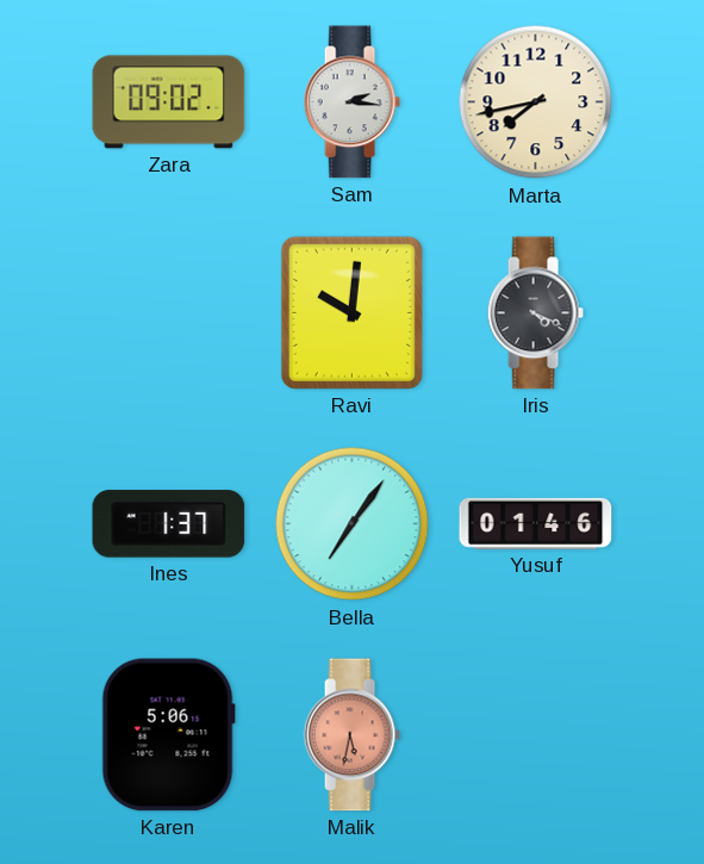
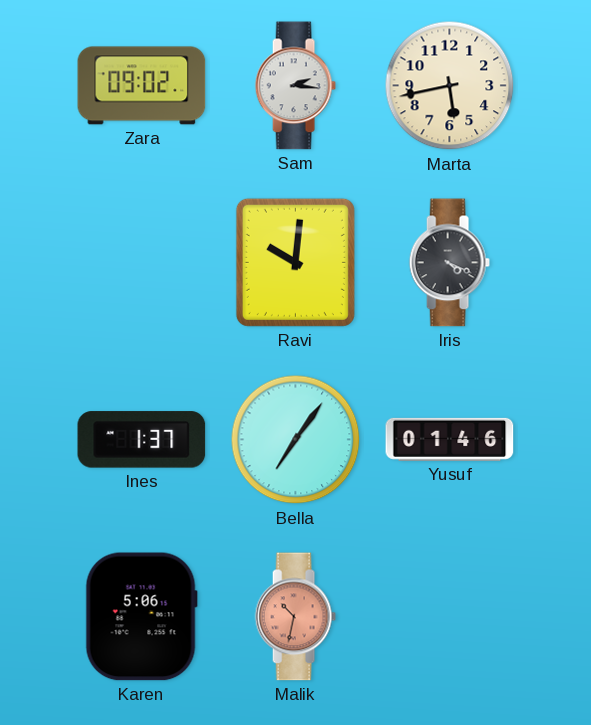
Marta: 7:43 -> 5:43
Malik: 5:32 -> 10:32
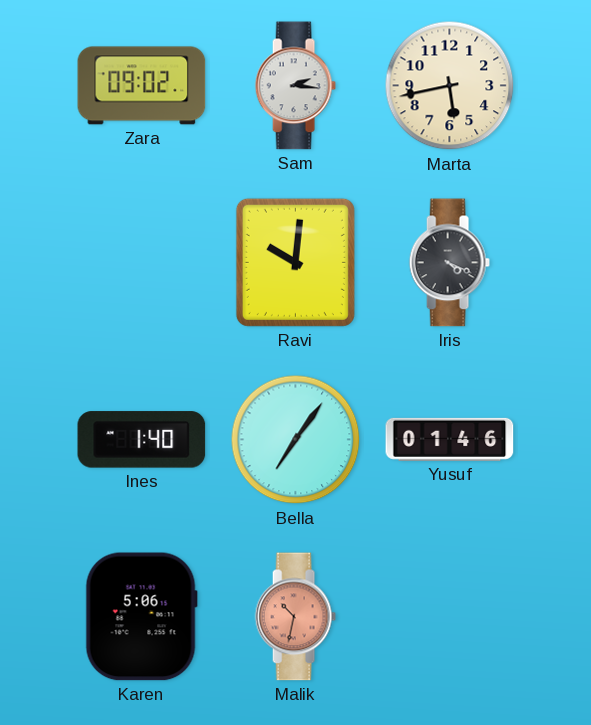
Ines: 1:37 -> 1:40
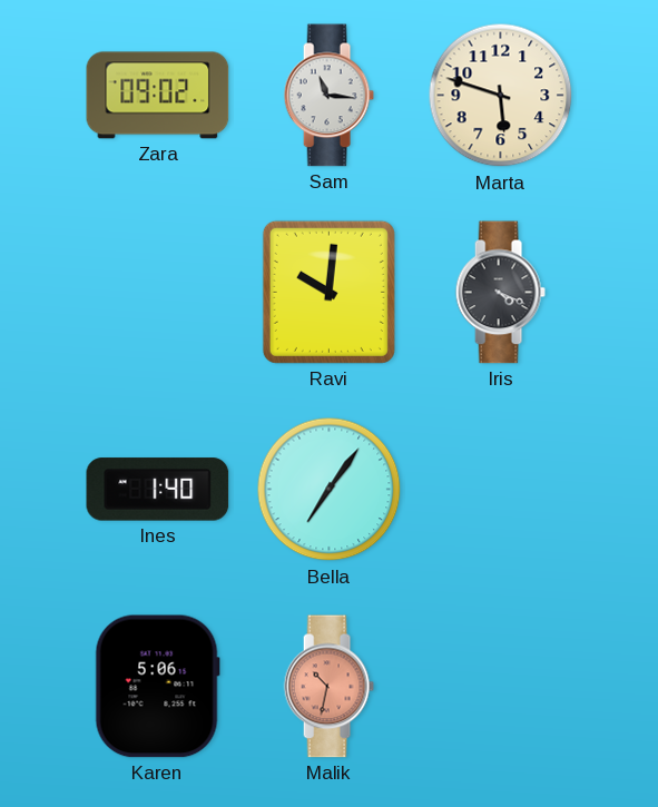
Sam: 2:16 -> 11:16
Marta: 5:43 -> 5:48
Yusuf: 01:46 -> none
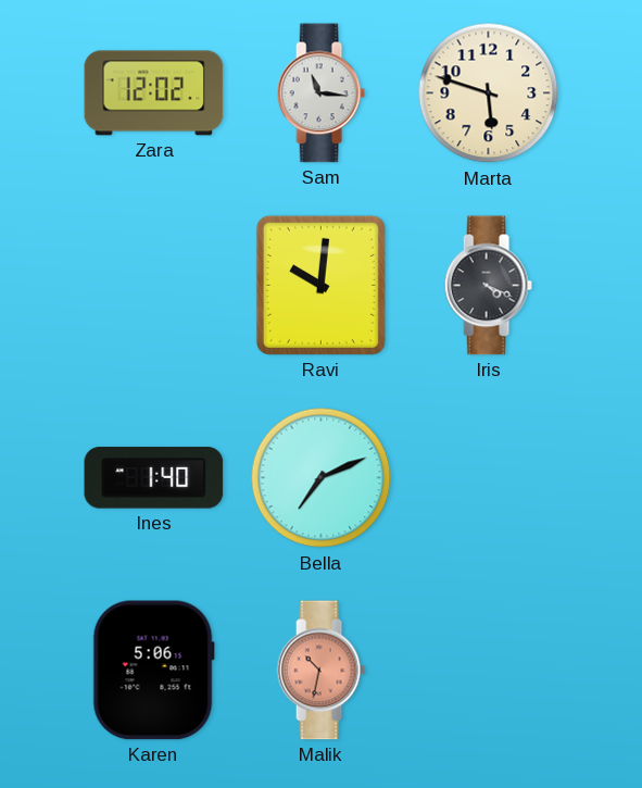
Zara: 09:02 -> 12:02
Bella: 7:06 -> 7:11
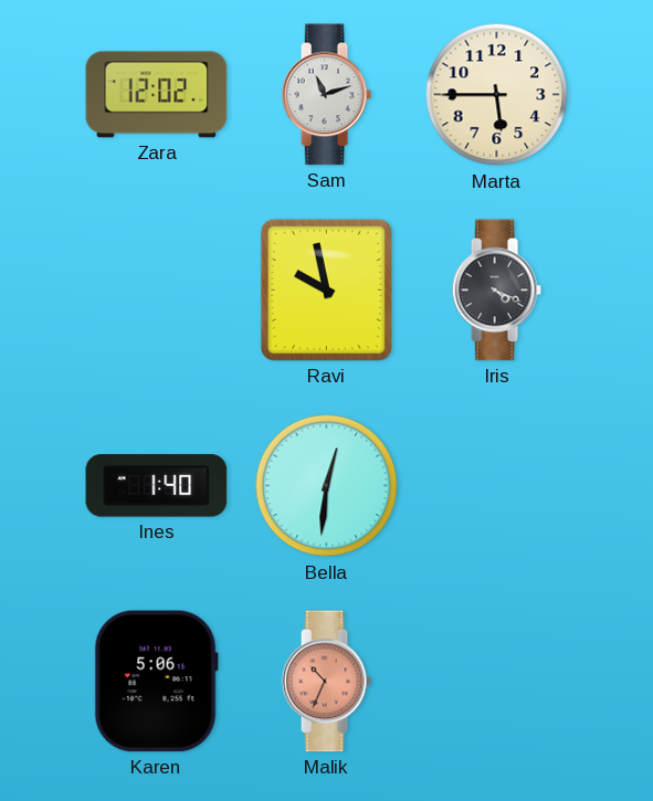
Sam: 11:16 -> 11:12
Marta: 5:48 -> 5:45
Ravi: 10:01 -> 9:58
Bella: 7:11 -> 12:31
Malik: 10:32 -> 10:34
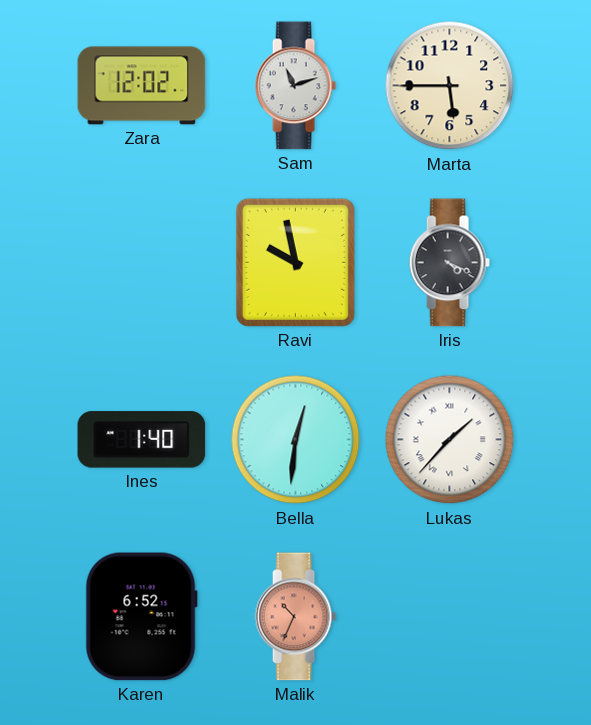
Lukas: none -> 1:37
Karen: 5:06 -> 6:52
